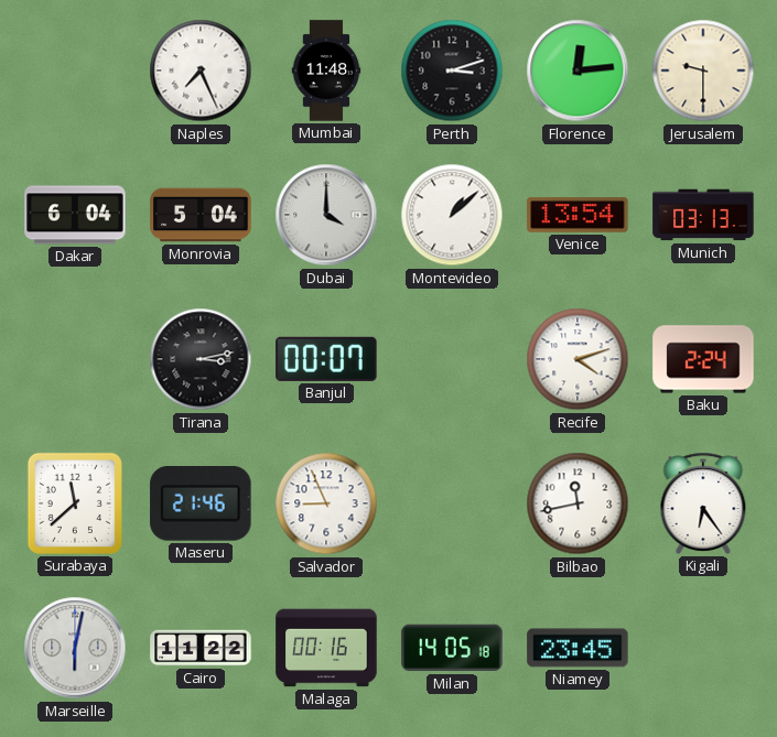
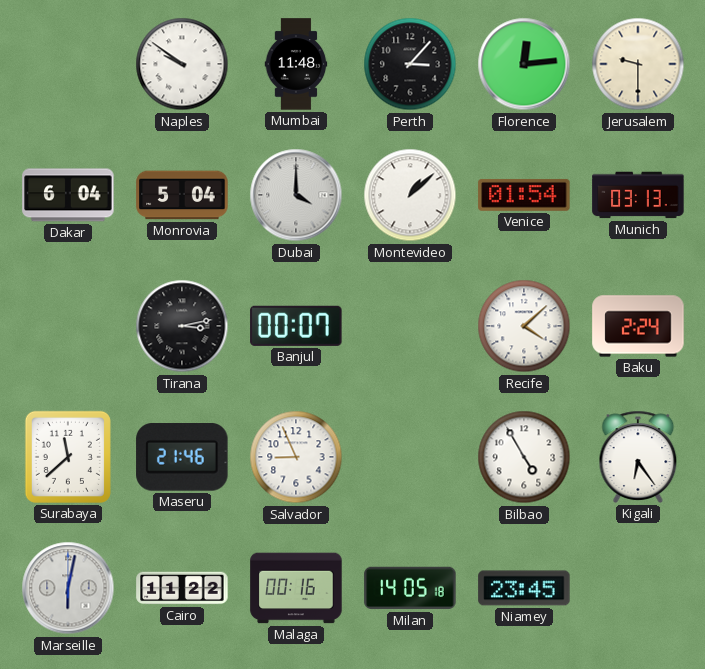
Naples: 7:26 -> 9:51
Perth: 3:12 -> 3:07
Venice: 13:54 -> 01:54
Recife: 4:12 -> 4:08
Bilbao: 11:43 -> 4:55
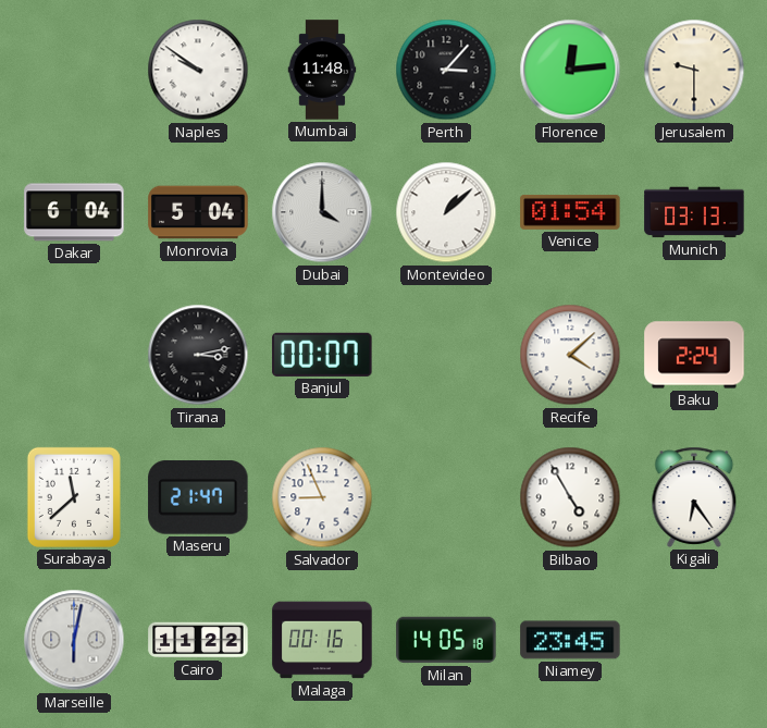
Maseru: 21:46 -> 21:47
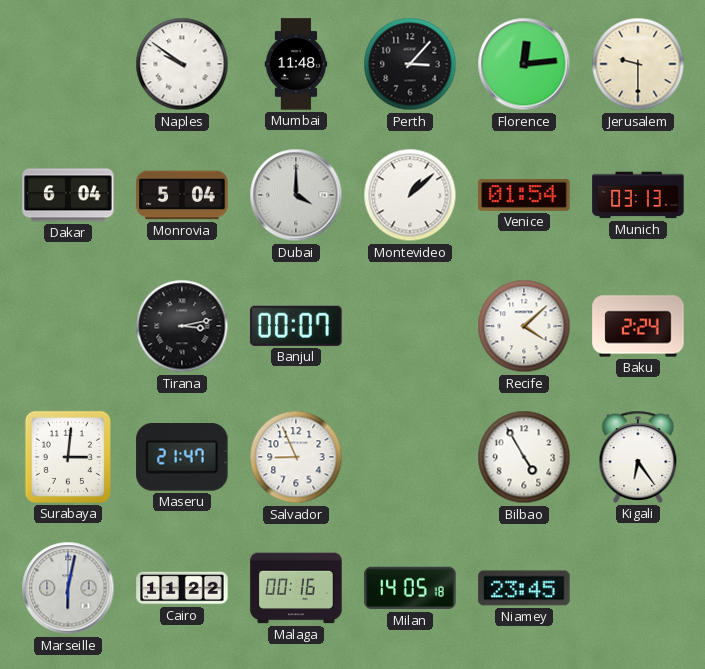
Surabaya: 11:38 -> 3:01
